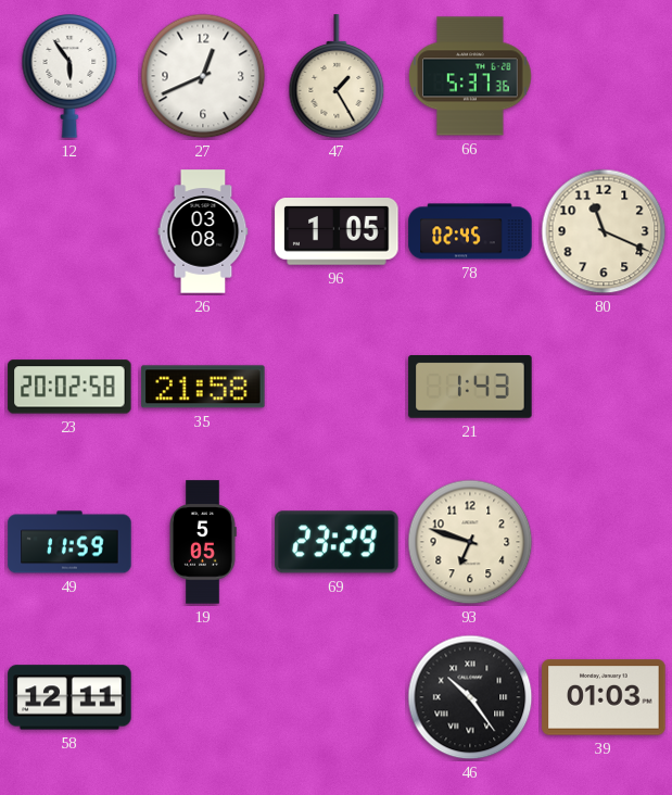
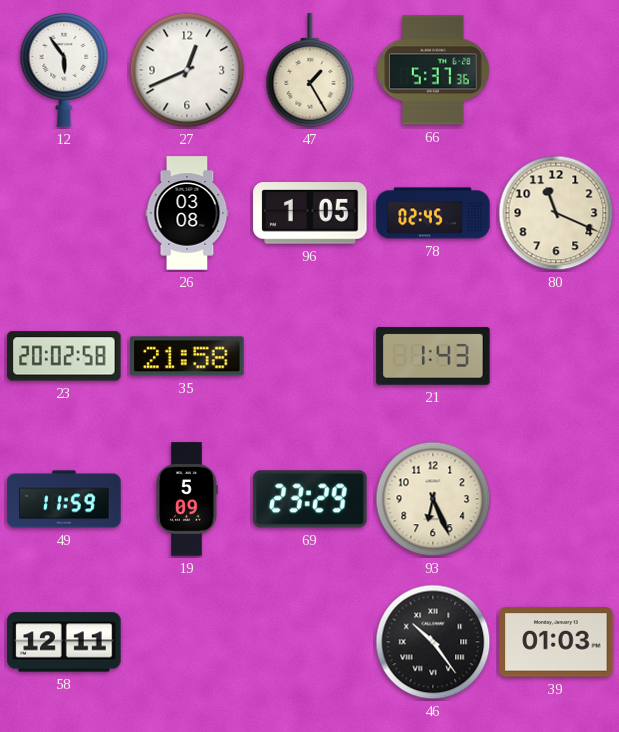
19: 5:05 -> 5:09
93: 6:48 -> 6:26
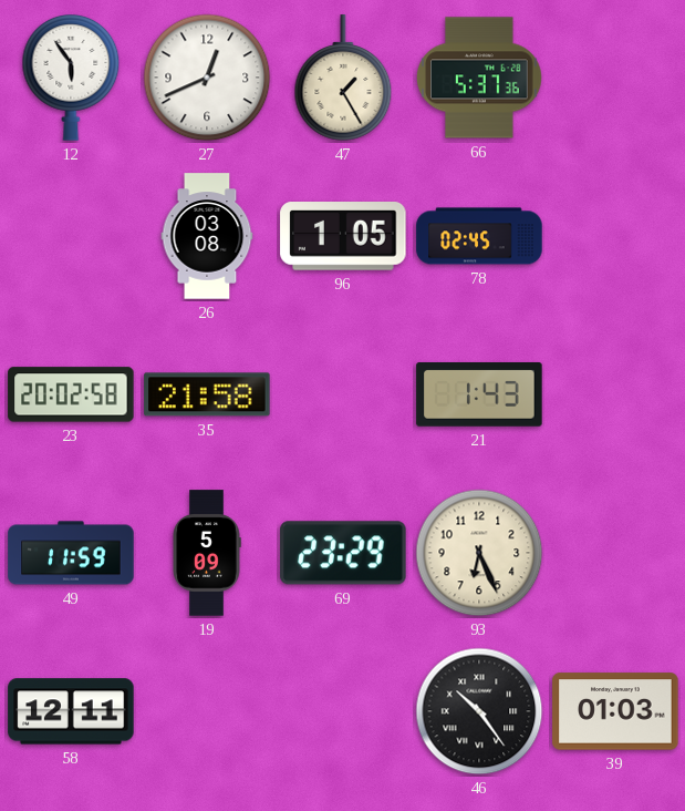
80: 11:19 -> none
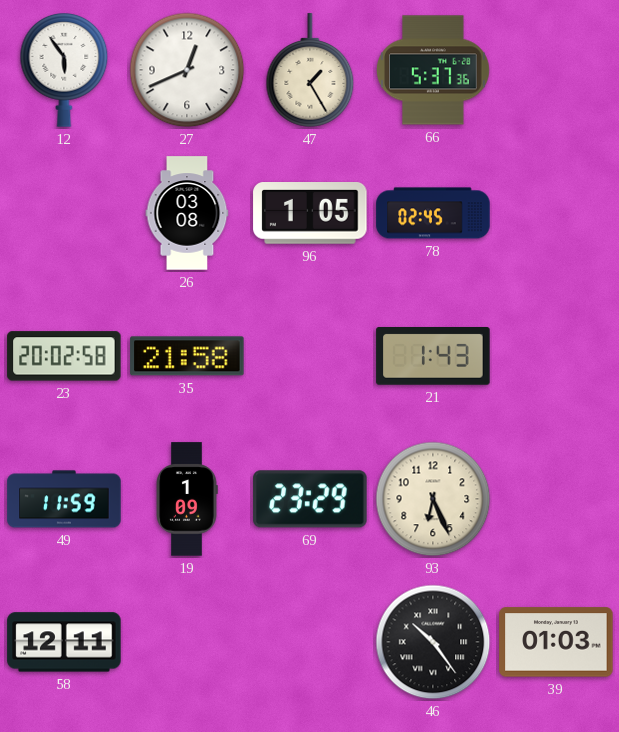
19: 5:09 -> 1:09
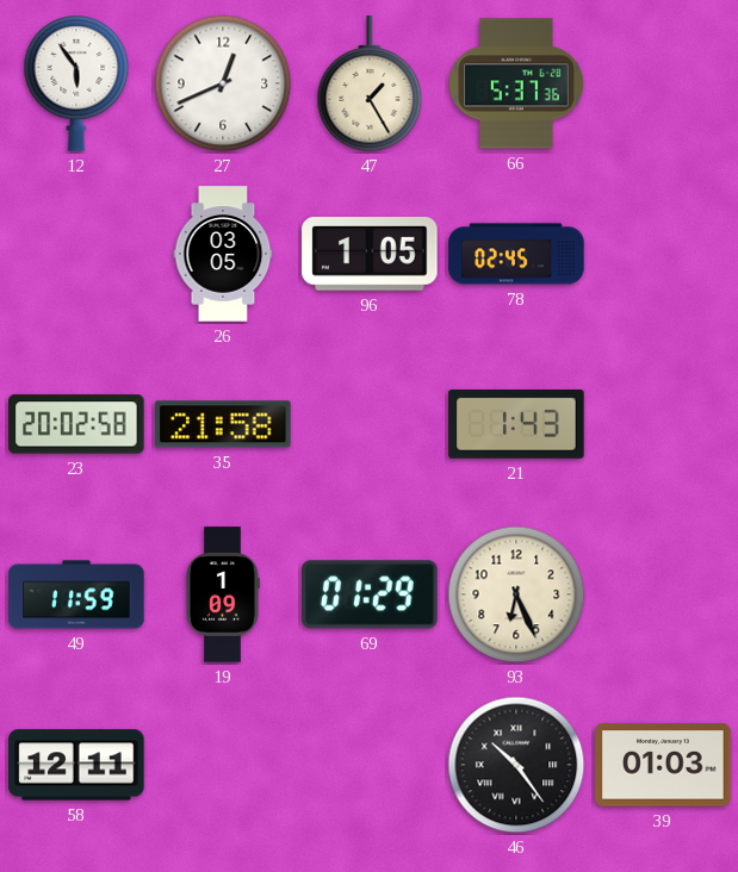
26: 03:08 -> 03:05
69: 23:29 -> 01:29
